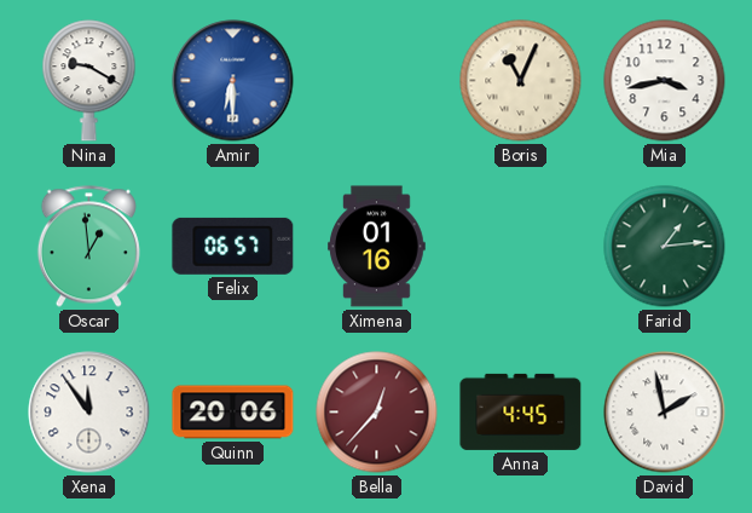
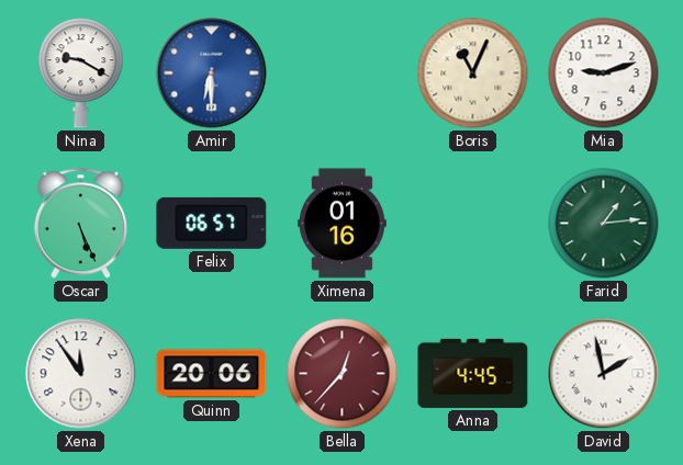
Mia: 3:43 -> 9:12
Oscar: 12:59 -> 5:26
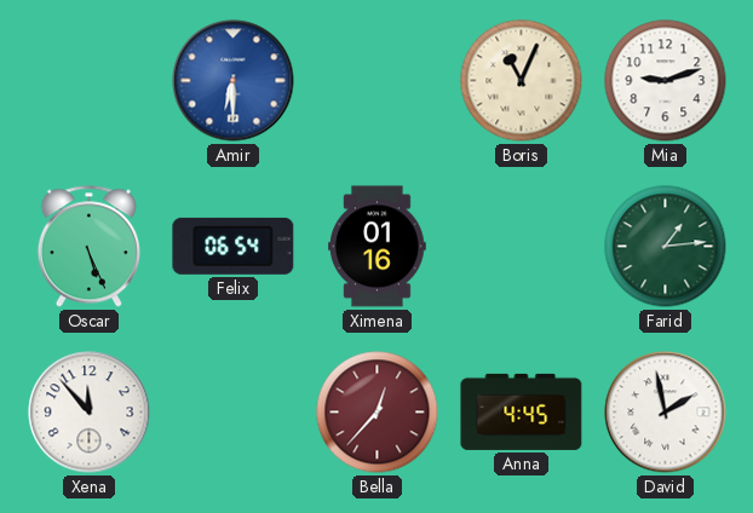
Nina: 9:20 -> none
Felix: 06:57 -> 06:54
Xena: 11:54 -> 11:53
Quinn: 20:06 -> none
